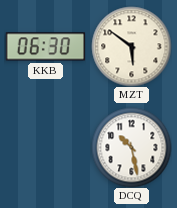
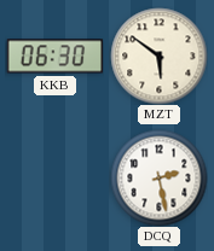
DCQ: 10:28 -> 2:28
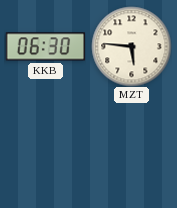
MZT: 5:51 -> 5:46
DCQ: 2:28 -> none
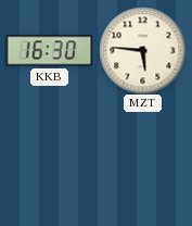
KKB: 06:30 -> 16:30
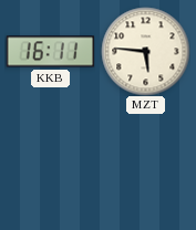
KKB: 16:30 -> 16:11
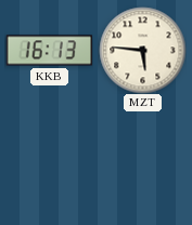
KKB: 16:11 -> 16:13
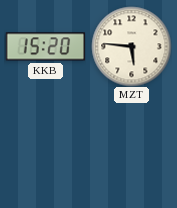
KKB: 16:13 -> 15:20
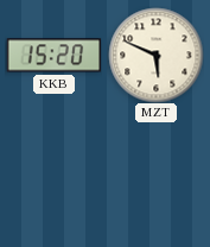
MZT: 5:46 -> 5:49
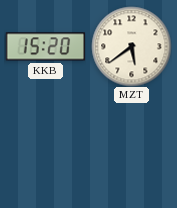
MZT: 5:49 -> 5:39
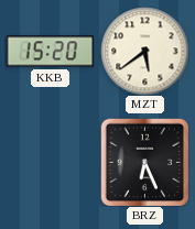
BRZ: none -> 6:26
